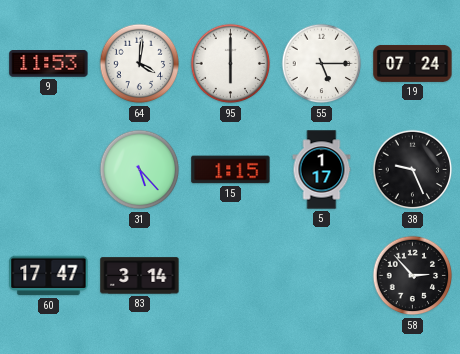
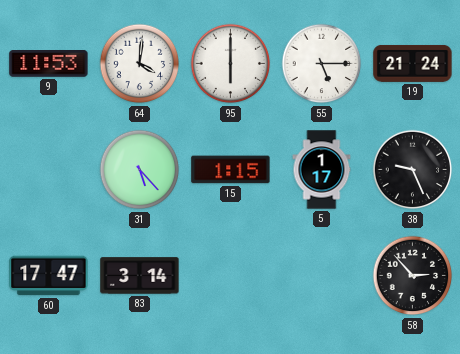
19: 07:24 -> 21:24
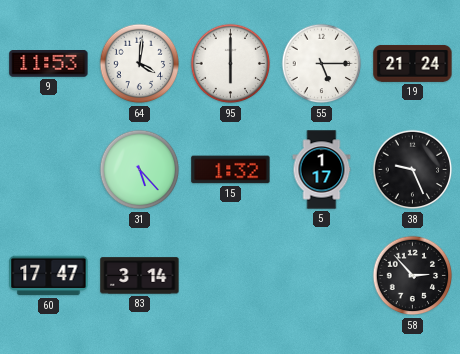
15: 1:15 -> 1:32
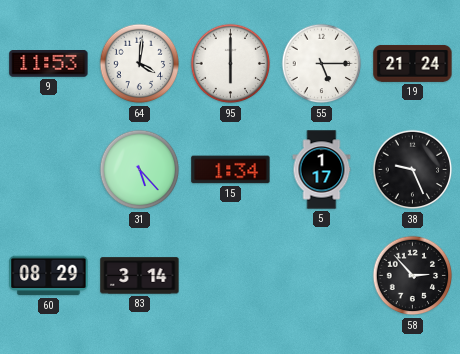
15: 1:32 -> 1:34
60: 17:47 -> 08:29
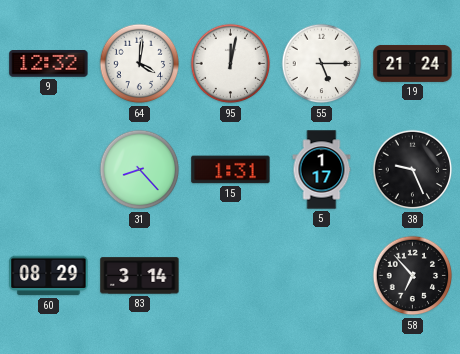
9: 11:53 -> 12:32
95: 6:00 -> 12:02
31: 5:23 -> 8:23
15: 1:34 -> 1:31
58: 2:53 -> 6:53
